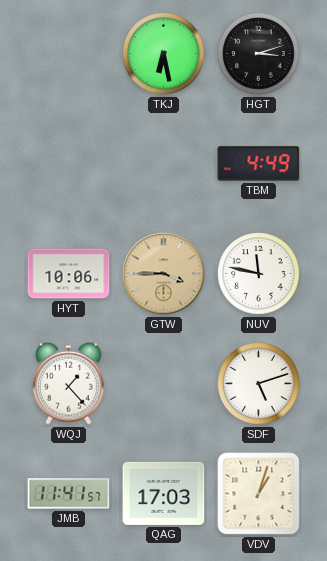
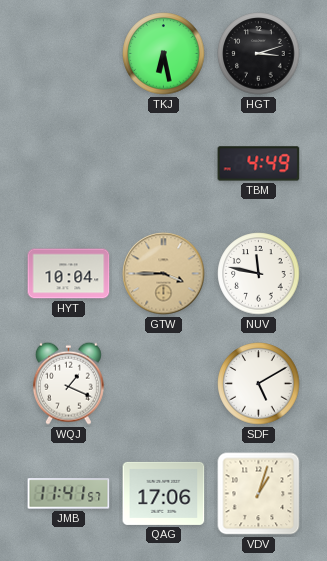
HYT: 10:06 -> 10:04
WQJ: 1:23 -> 1:19
SDF: 5:12 -> 5:10
QAG: 17:03 -> 17:06
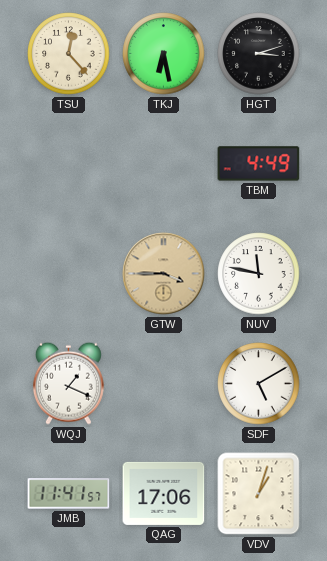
TSU: none -> 12:23
HYT: 10:04 -> none
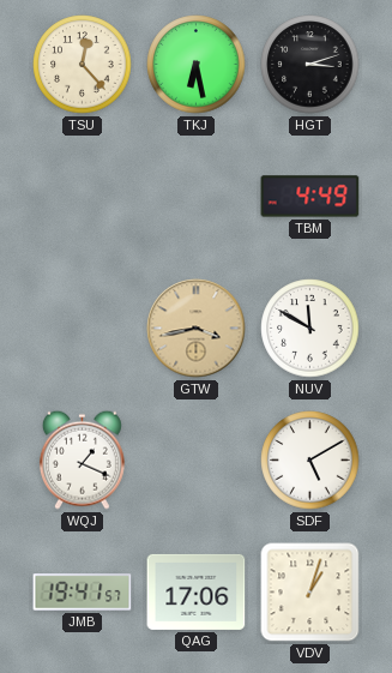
GTW: 3:45 -> 3:43
NUV: 11:47 -> 11:50
JMB: 11:41 -> 19:41
